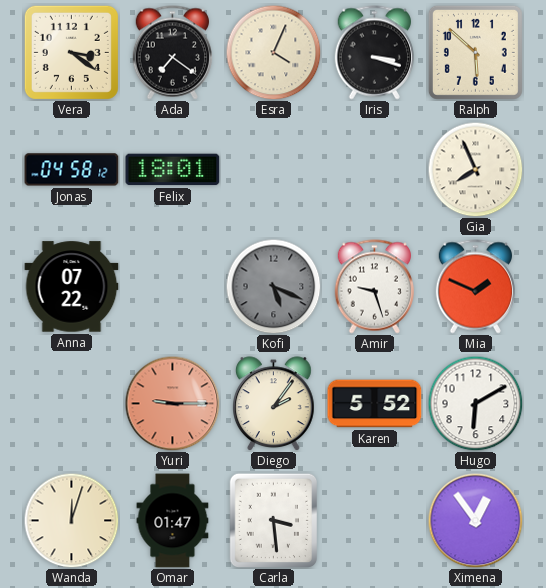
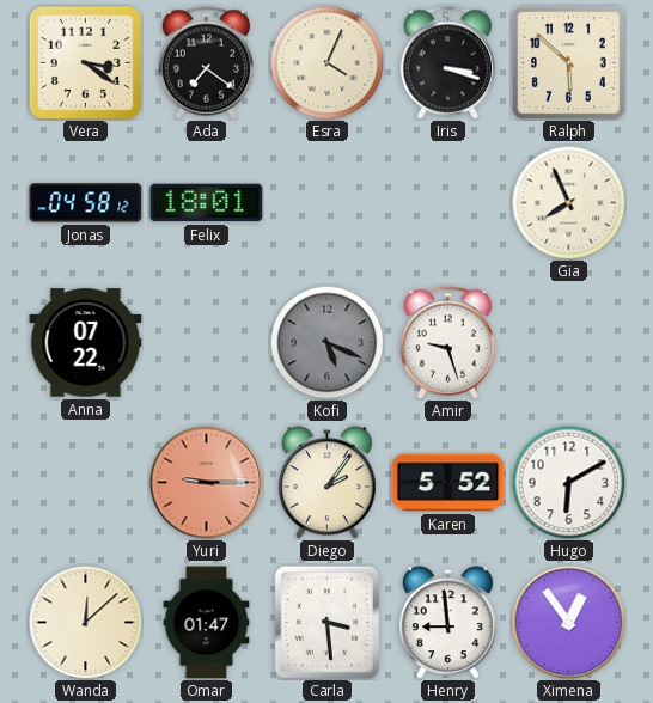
Mia: 1:49 -> none
Wanda: 12:03 -> 12:08
Henry: none -> 8:59
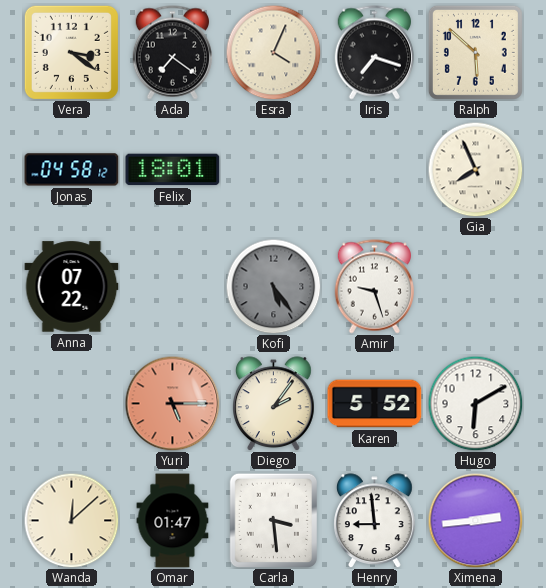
Iris: 3:18 -> 7:18
Kofi: 5:19 -> 5:24
Yuri: 9:15 -> 5:15
Ximena: 12:54 -> 2:44
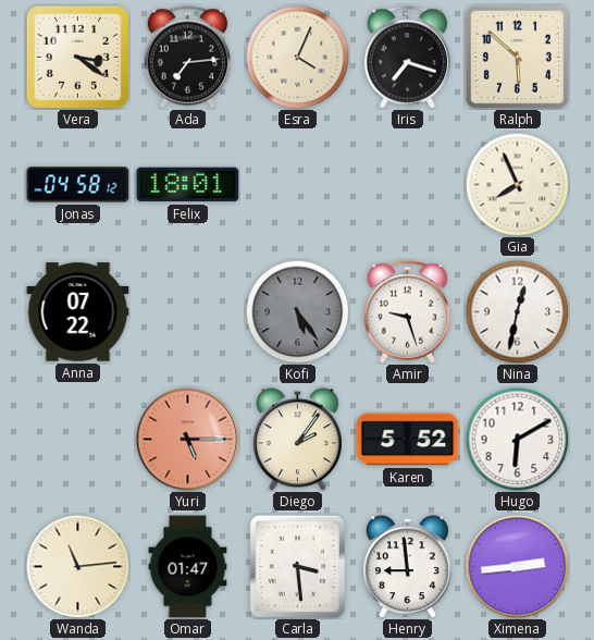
Ada: 7:21 -> 7:14
Nina: none -> 12:32
Wanda: 12:08 -> 11:14
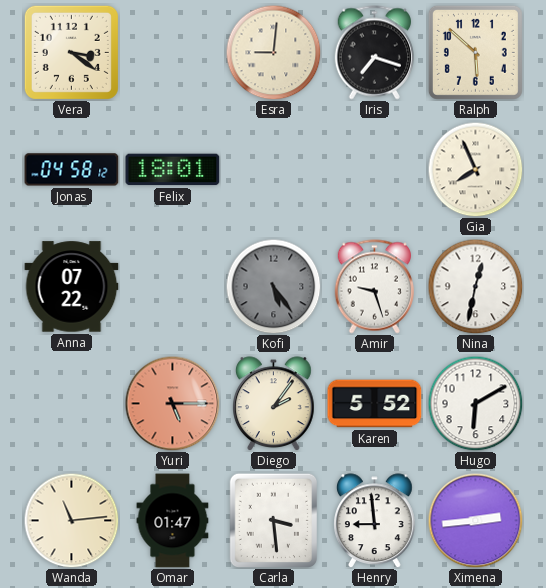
Ada: 7:14 -> none
Esra: 4:04 -> 9:01
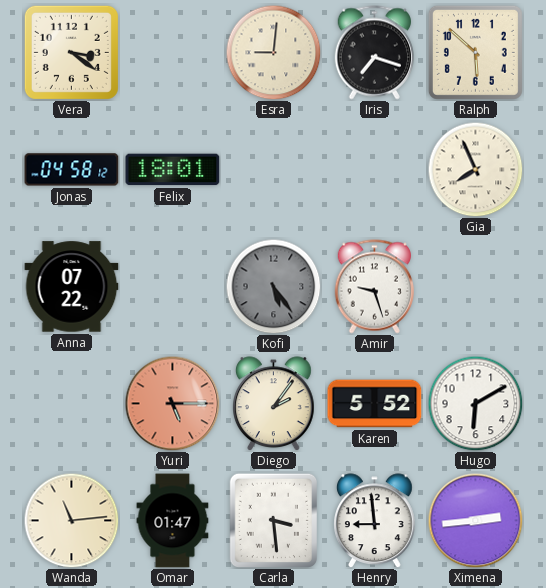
Nina: 12:32 -> none
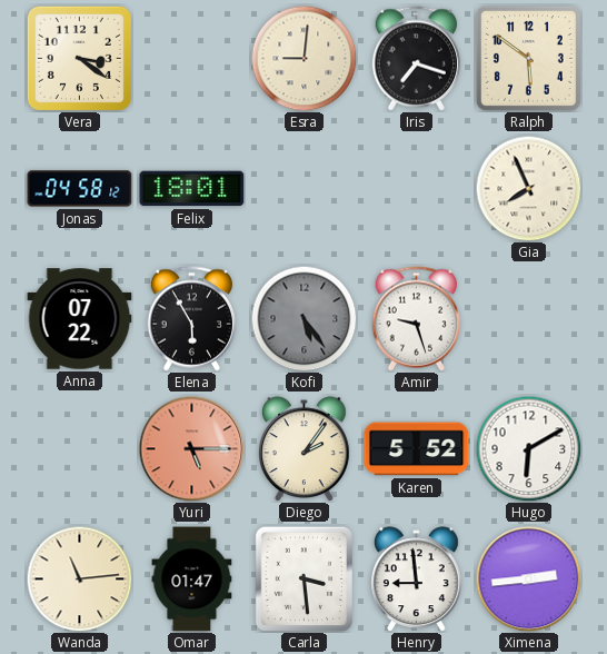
Ralph: 5:52 -> 5:51
Elena: none -> 5:55
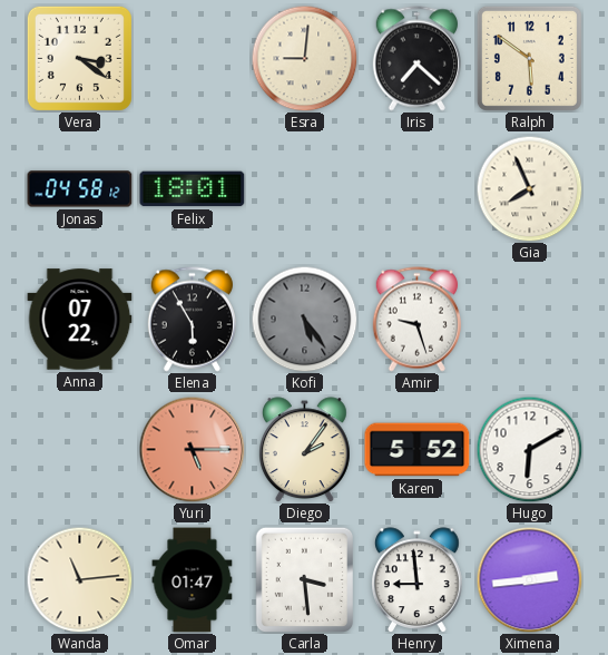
Iris: 7:18 -> 7:22
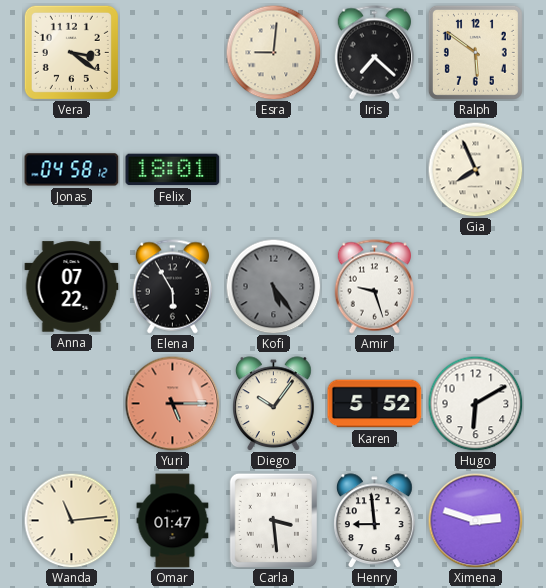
Diego: 2:06 -> 10:06
Ximena: 2:44 -> 2:48
